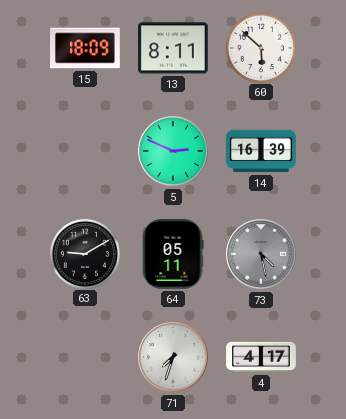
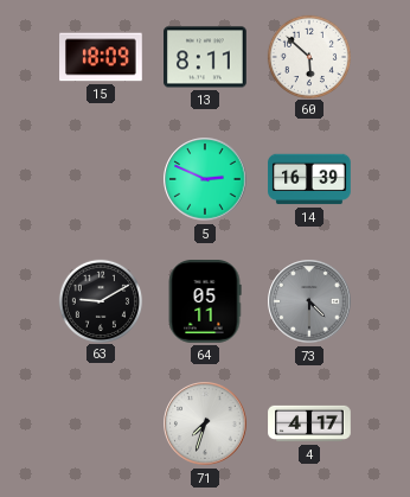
73: 4:28 -> 4:30
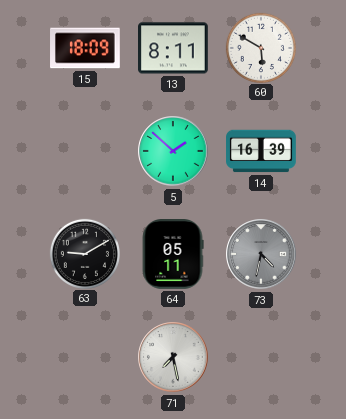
60: 5:52 -> 5:50
5: 2:49 -> 1:52
73: 4:30 -> 4:32
71: 7:33 -> 7:28
4: 4:17 -> none
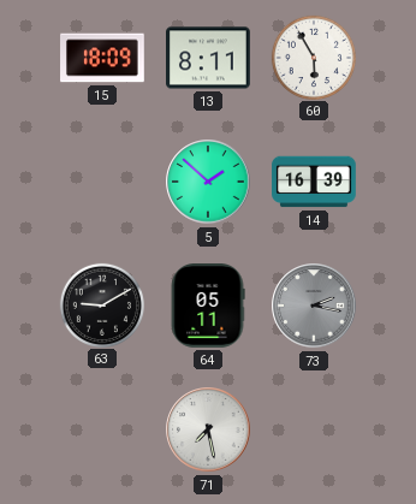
60: 5:50 -> 5:55
73: 4:32 -> 2:17
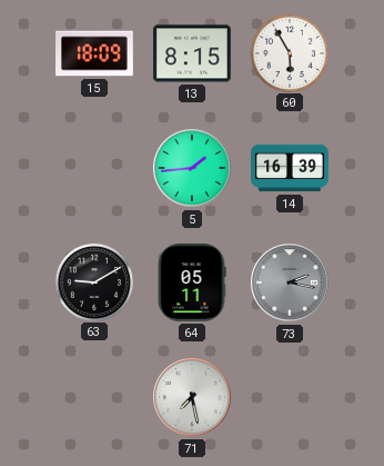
13: 8:11 -> 8:15
5: 1:52 -> 1:44
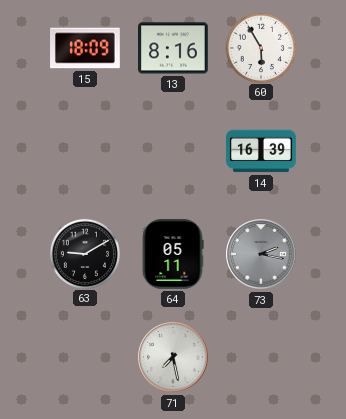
13: 8:15 -> 8:16
5: 1:44 -> none
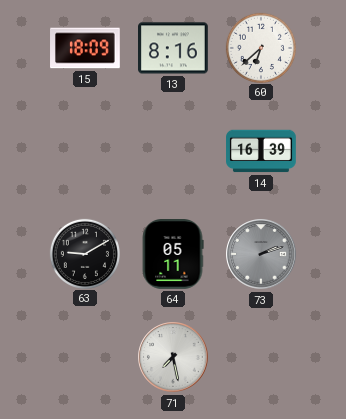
60: 5:55 -> 6:38
73: 2:17 -> 2:12
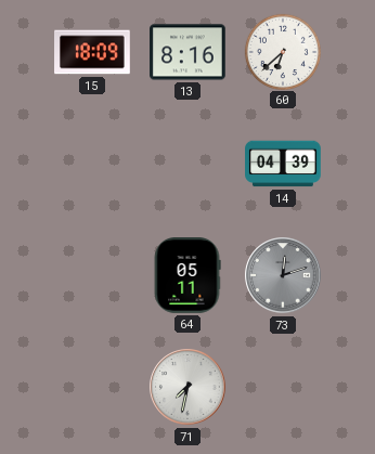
14: 16:39 -> 04:39
63: 9:10 -> none
73: 2:12 -> 12:12
71: 7:28 -> 7:32
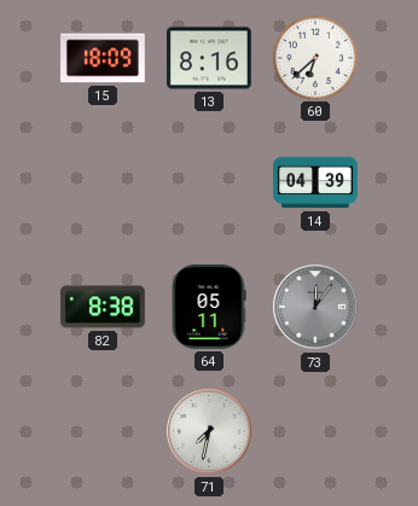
82: none -> 8:38
73: 12:12 -> 12:06
